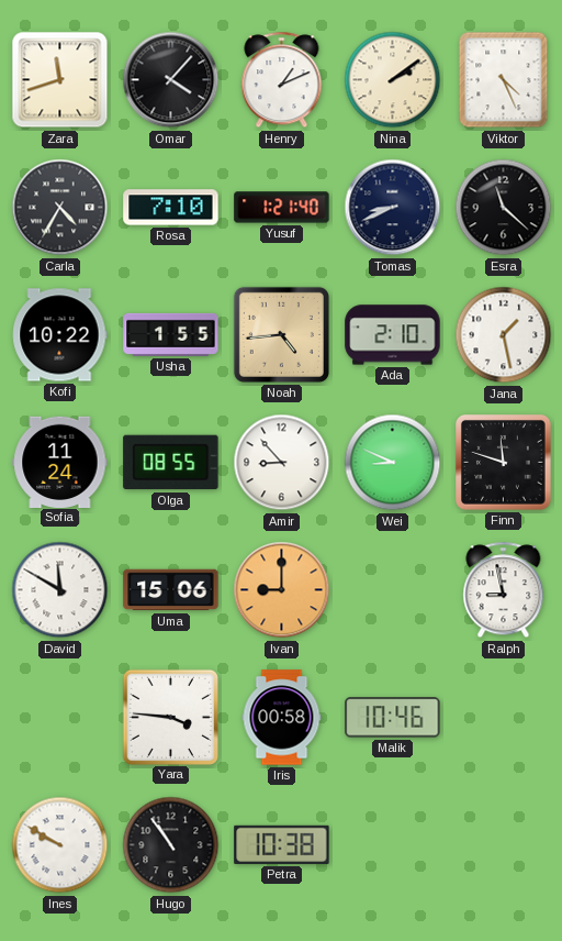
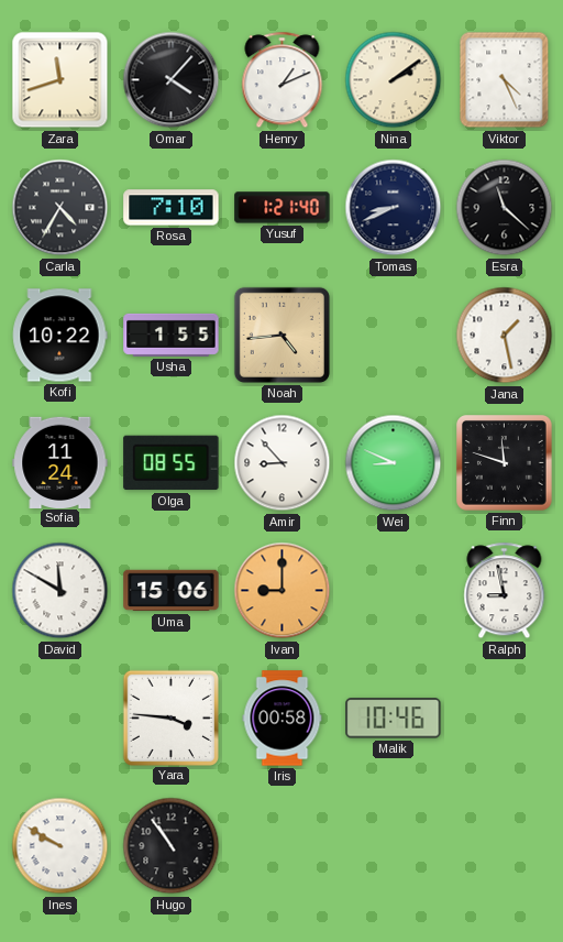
Ada: 2:10 -> none
Petra: 10:38 -> none
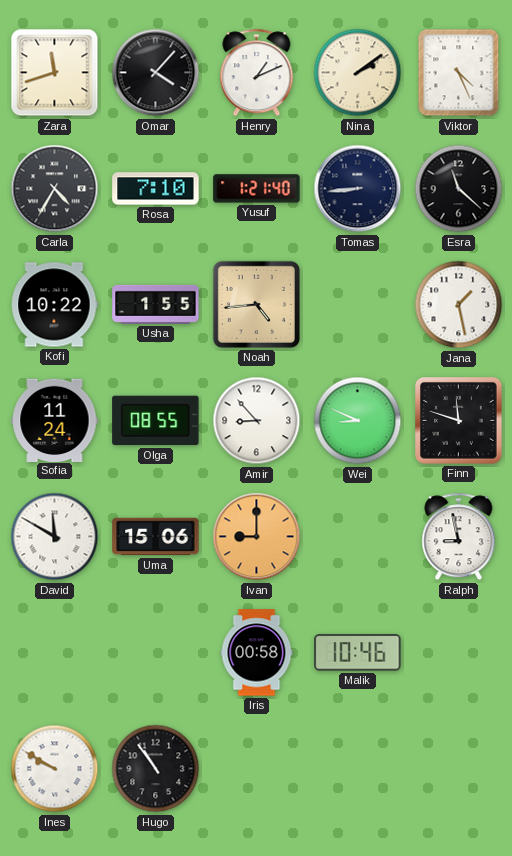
Tomas: 8:41 -> 8:44
Yara: 3:46 -> none
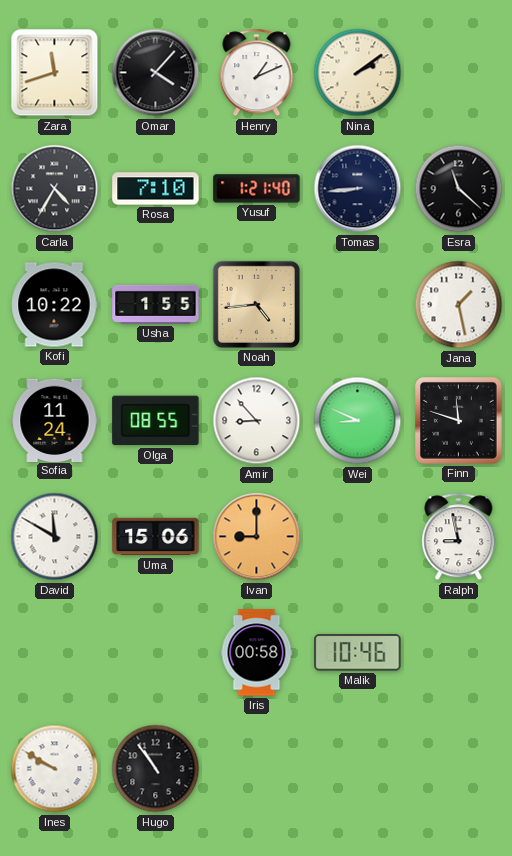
Viktor: 4:26 -> none
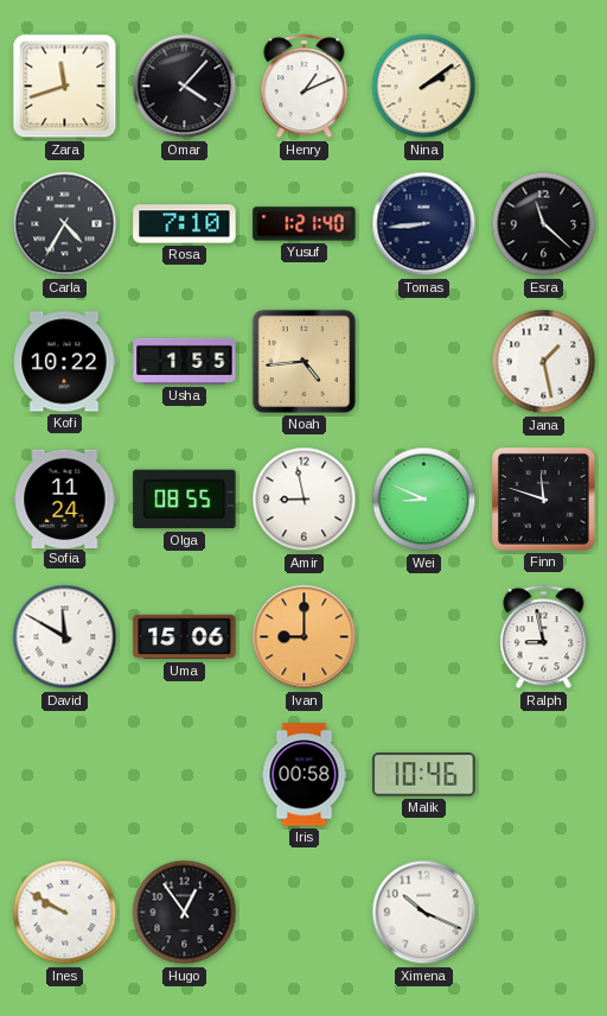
Amir: 8:53 -> 8:58
Hugo: 10:54 -> 12:54
Ximena: none -> 10:19
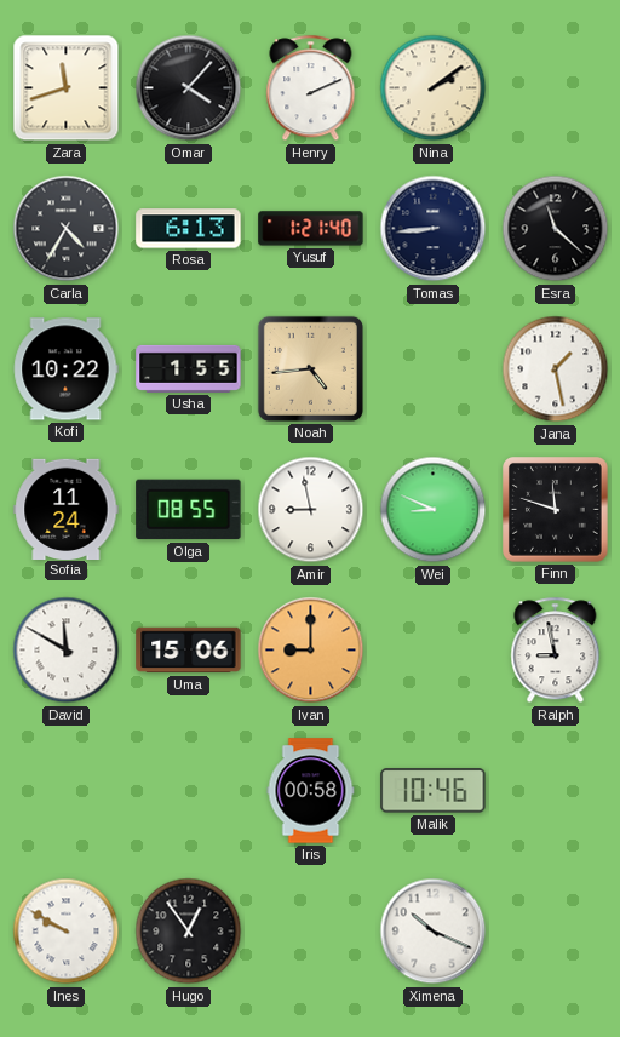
Henry: 1:11 -> 2:11
Rosa: 7:10 -> 6:13
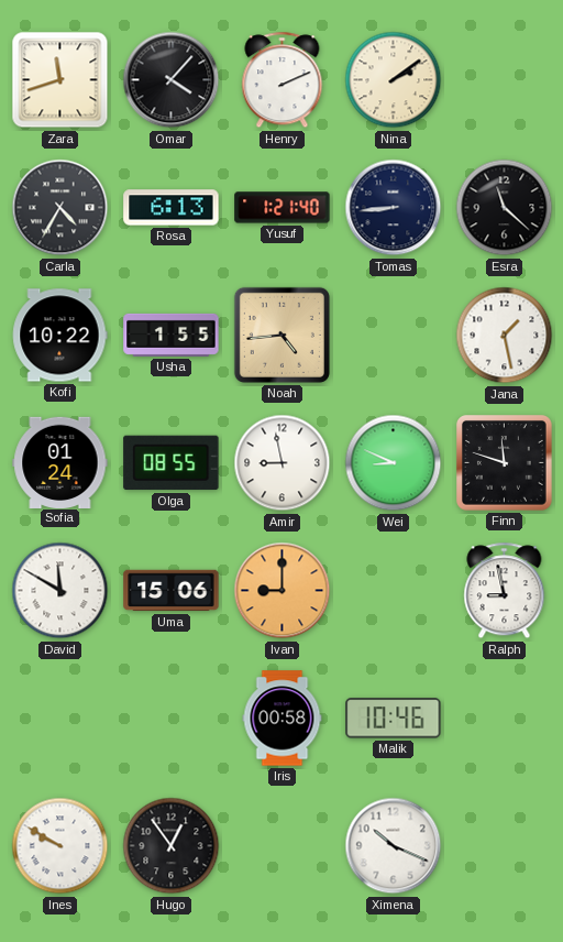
Sofia: 11:24 -> 01:24
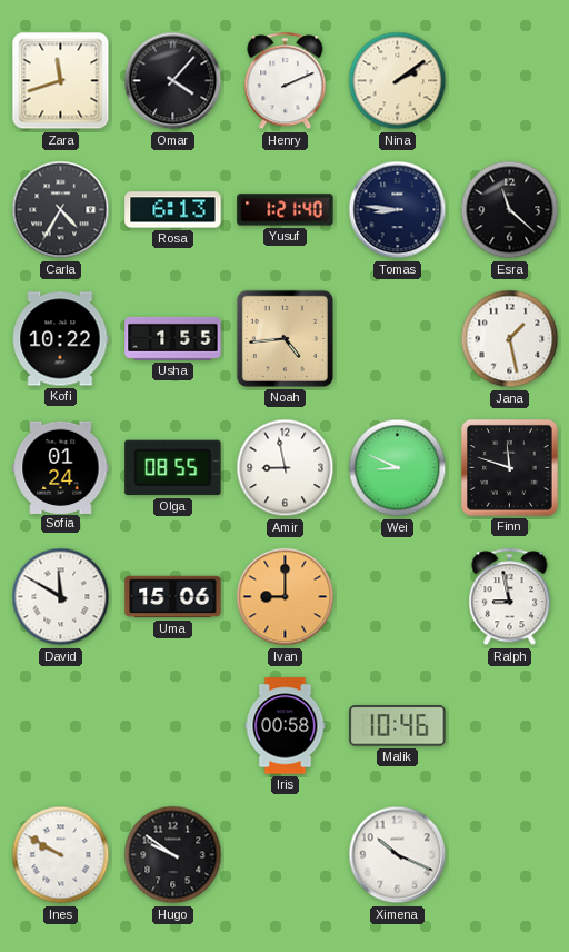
Tomas: 8:44 -> 8:46
Hugo: 12:54 -> 9:51
